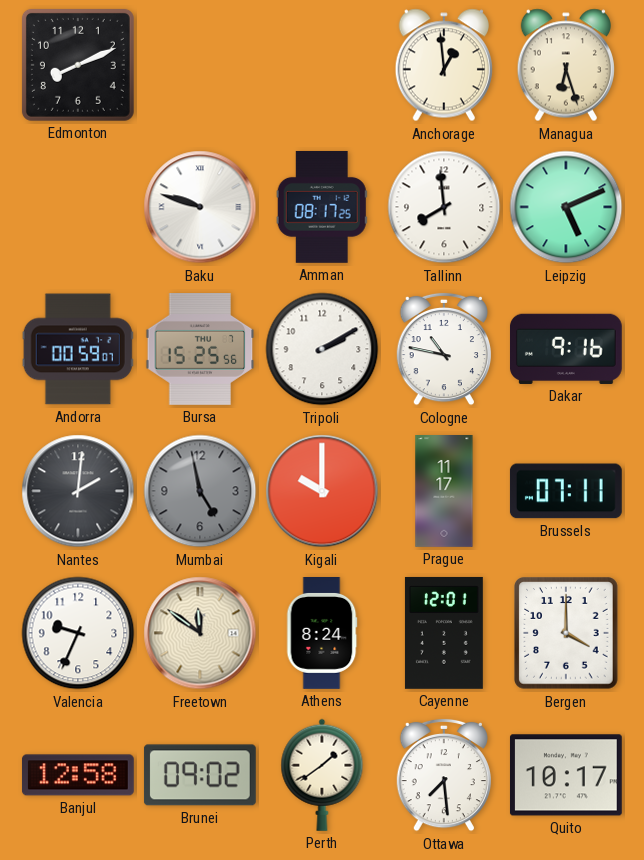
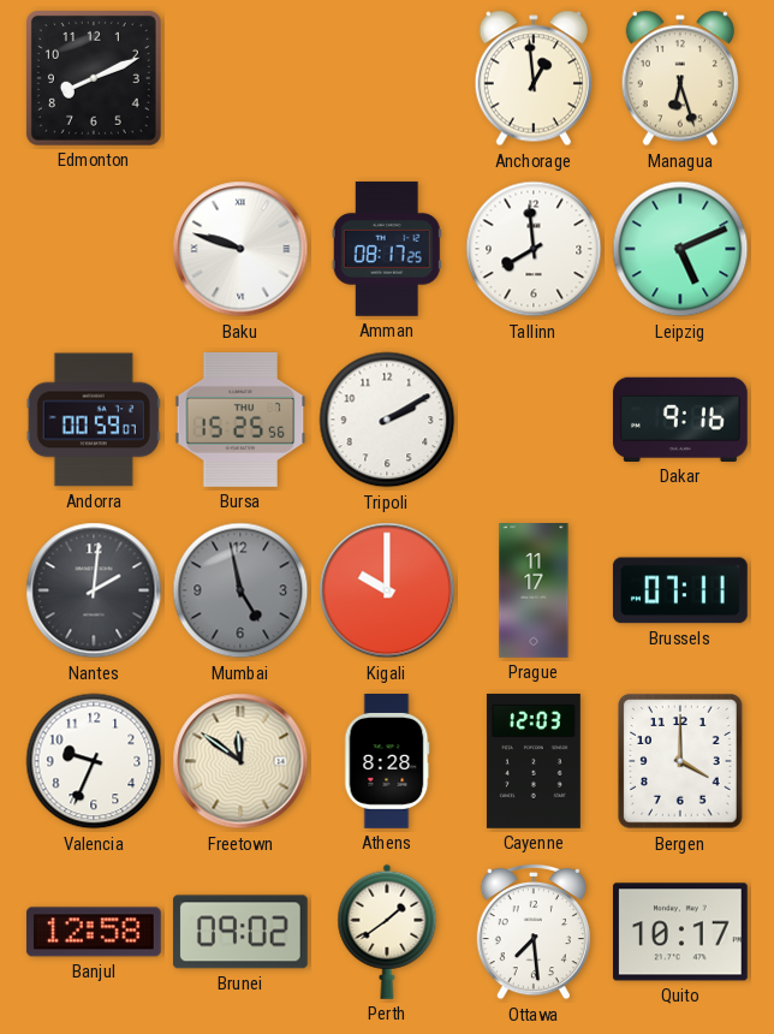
Cologne: 10:47 -> none
Athens: 8:24 -> 8:28
Cayenne: 12:01 -> 12:03
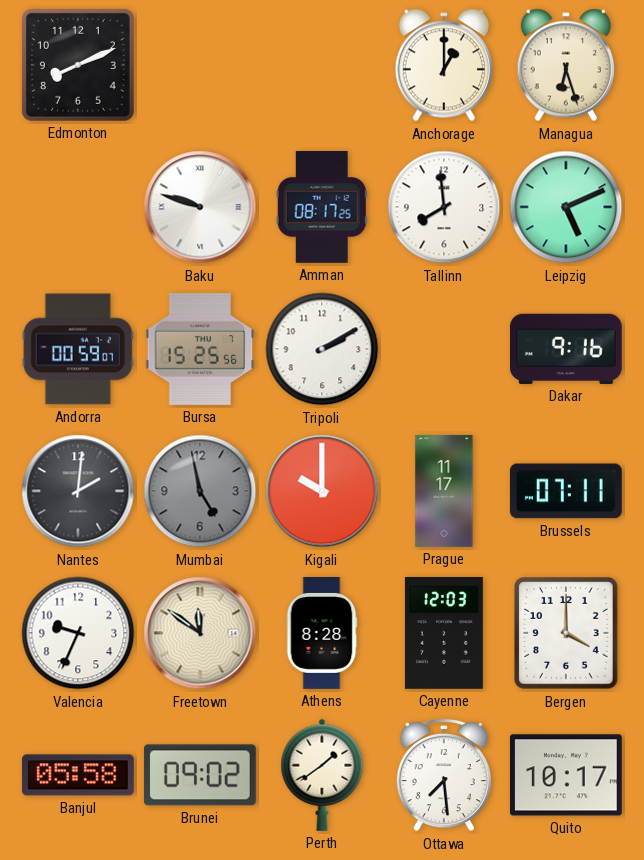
Anchorage: 12:59 -> 1:00
Banjul: 12:58 -> 05:58
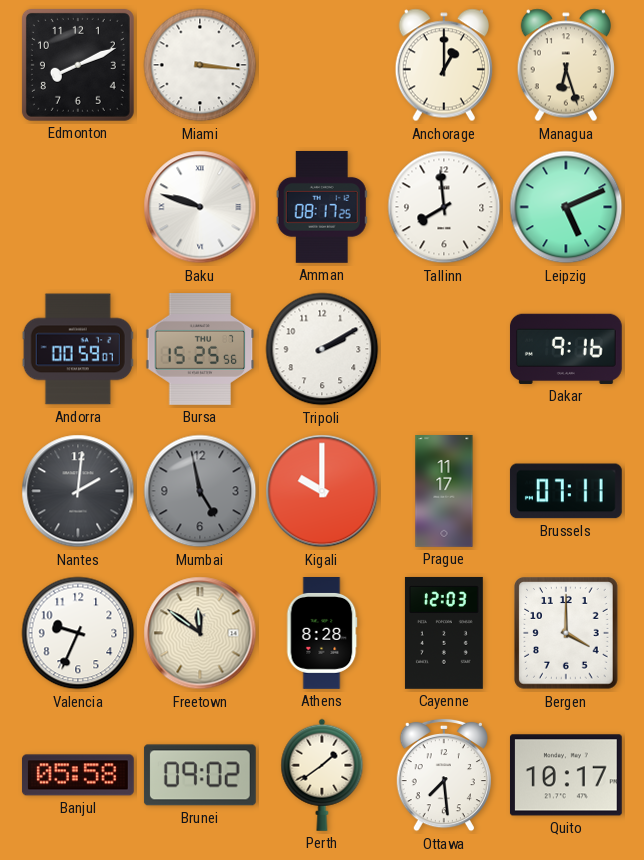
Miami: none -> 3:16
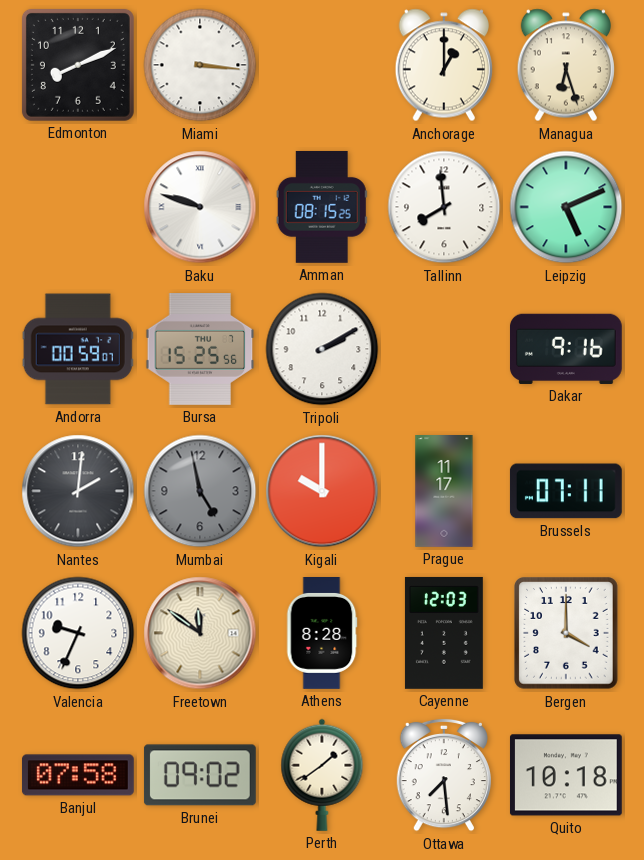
Amman: 08:17 -> 08:15
Banjul: 05:58 -> 07:58
Quito: 10:17 -> 10:18
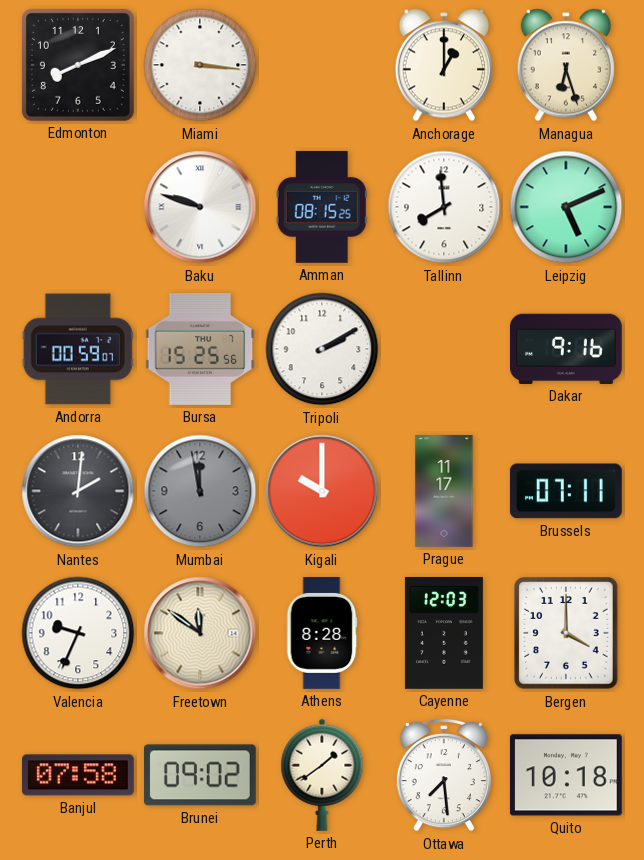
Mumbai: 4:58 -> 11:58
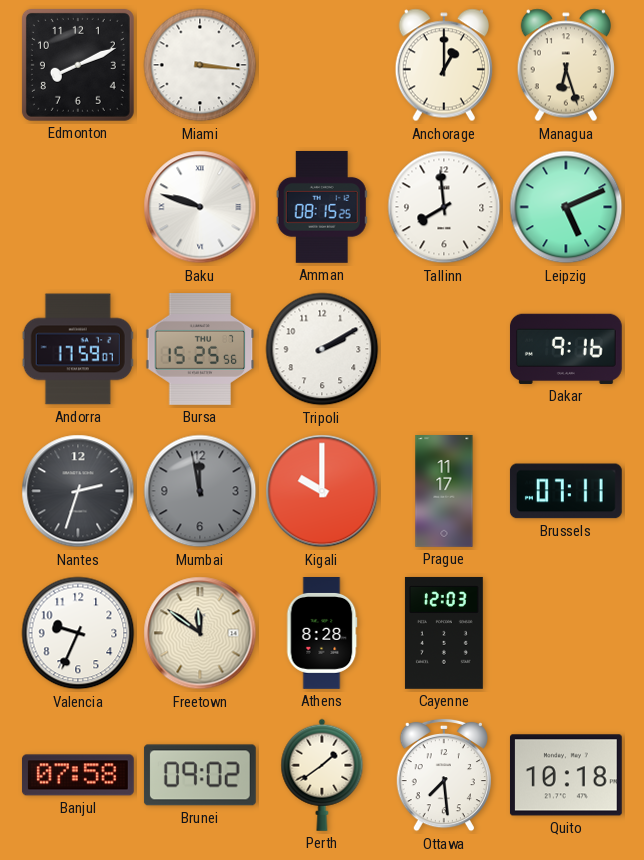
Andorra: 00:59 -> 17:59
Nantes: 2:01 -> 2:33
Bergen: 4:00 -> none
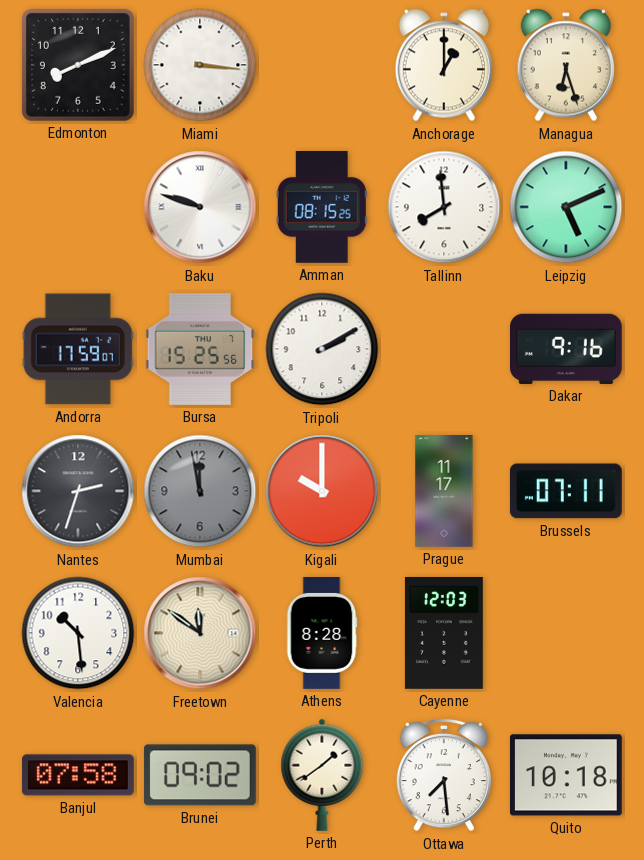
Valencia: 9:34 -> 10:29
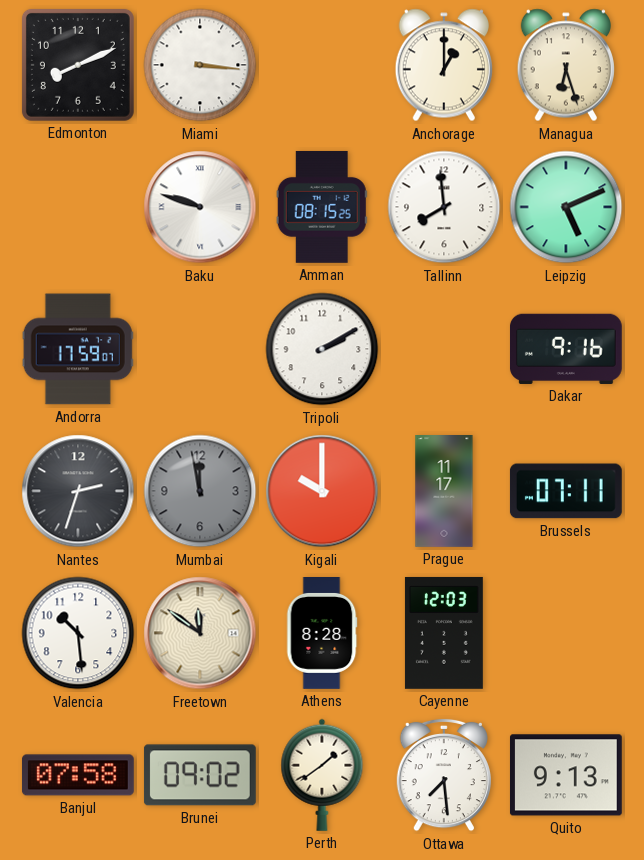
Bursa: 15:25 -> none
Quito: 10:18 -> 9:13
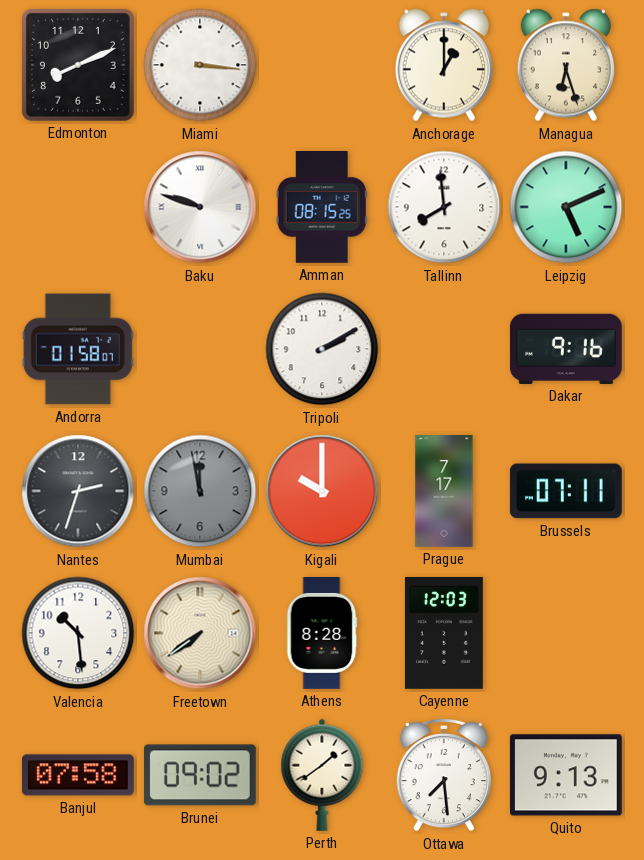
Andorra: 17:59 -> 01:58
Prague: 11:17 -> 7:17
Freetown: 11:51 -> 7:39
